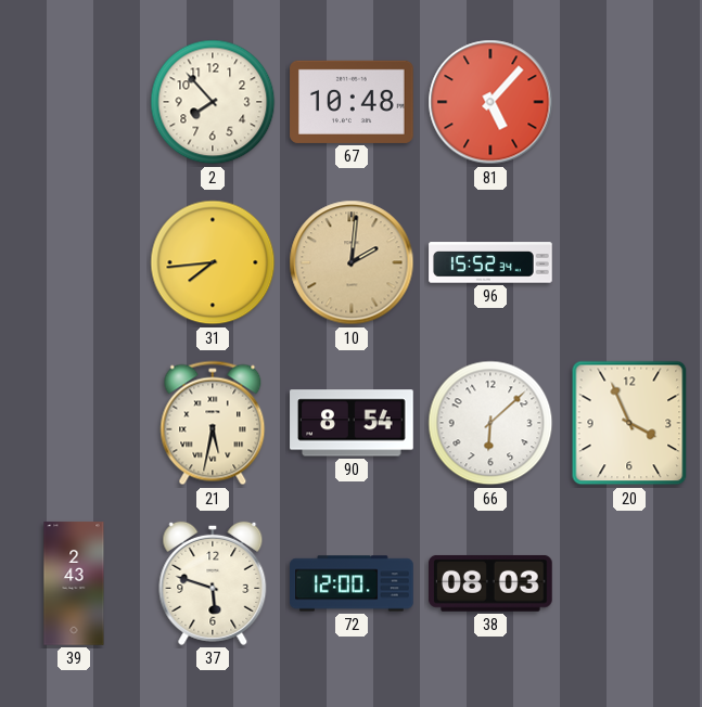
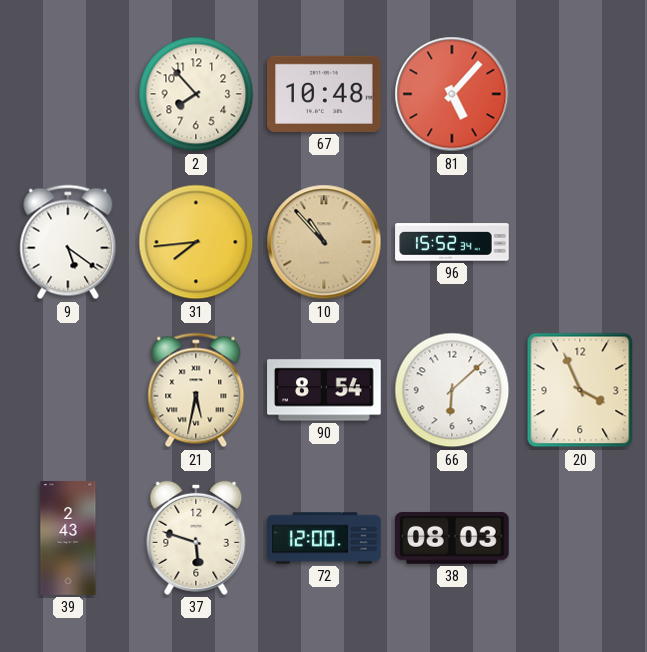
9: none -> 5:21
10: 2:01 -> 10:53
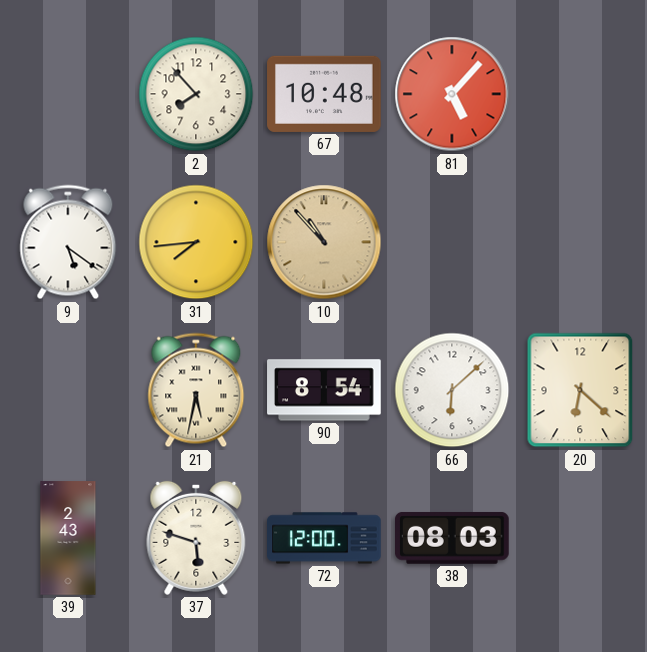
96: 15:52 -> none
20: 3:56 -> 6:22
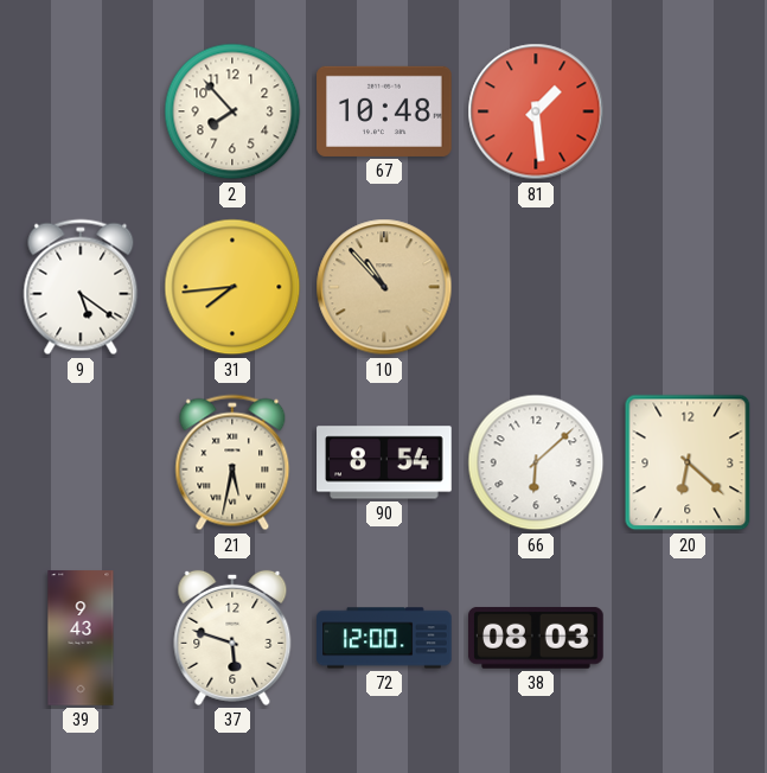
81: 5:07 -> 1:29
39: 2:43 -> 9:43
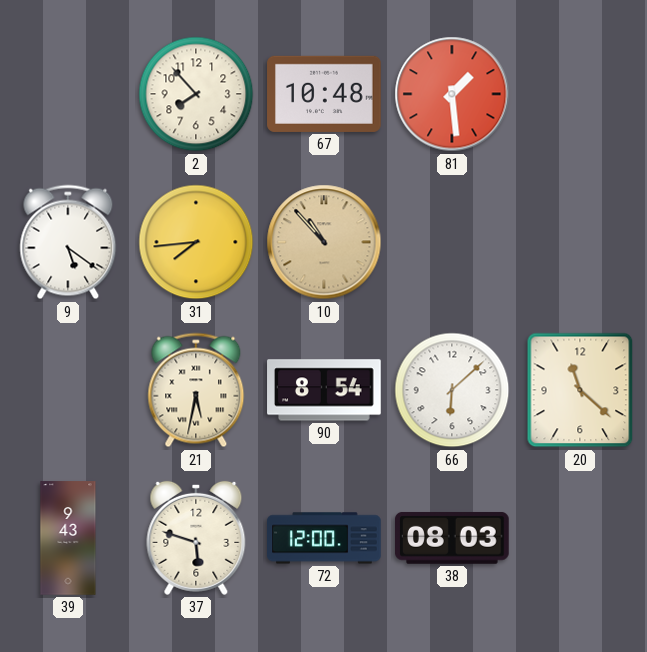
20: 6:22 -> 11:22
